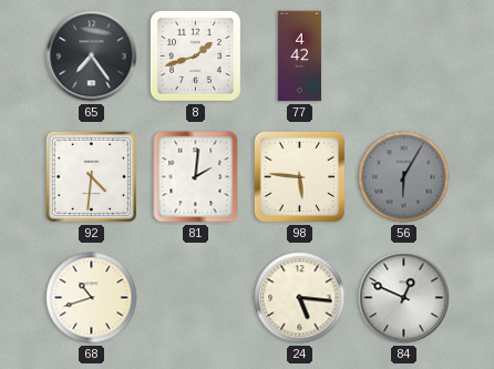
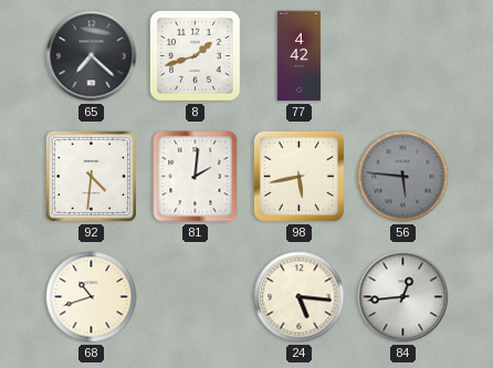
65: 7:24 -> 7:22
98: 5:46 -> 5:43
56: 6:05 -> 5:46
84: 12:49 -> 12:44
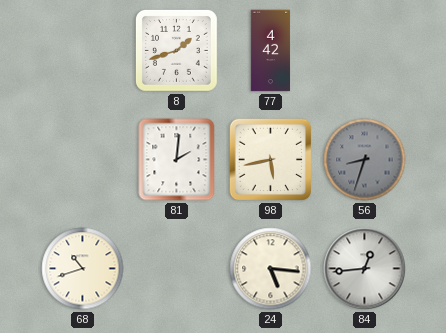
65: 7:22 -> none
92: 4:31 -> none
56: 5:46 -> 8:33
